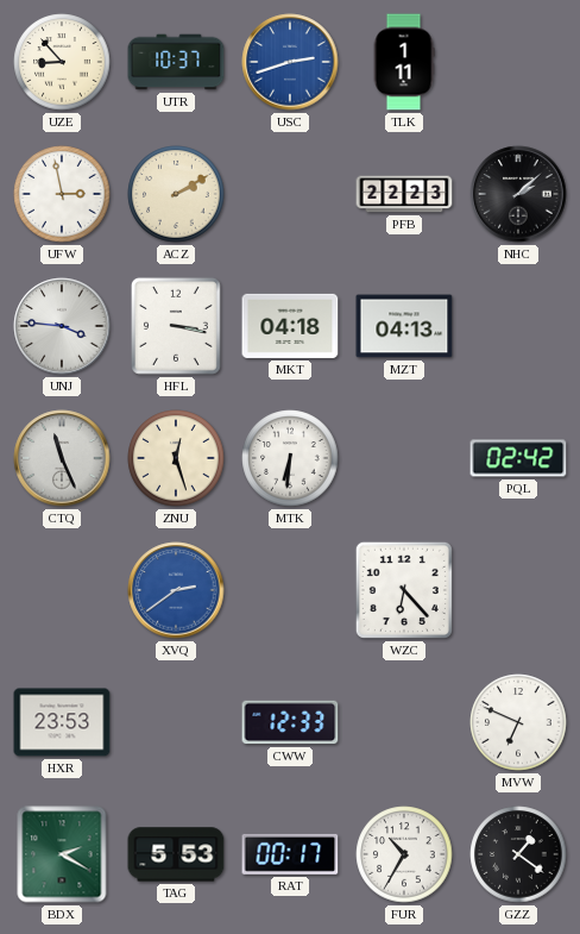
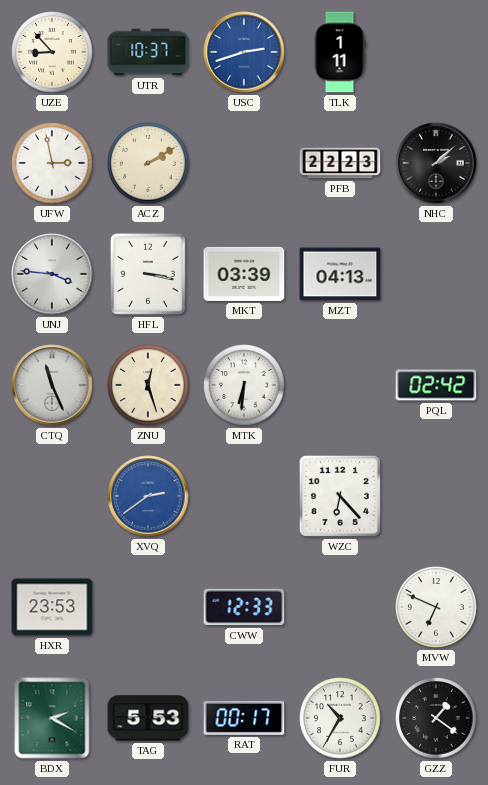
MKT: 04:18 -> 03:39
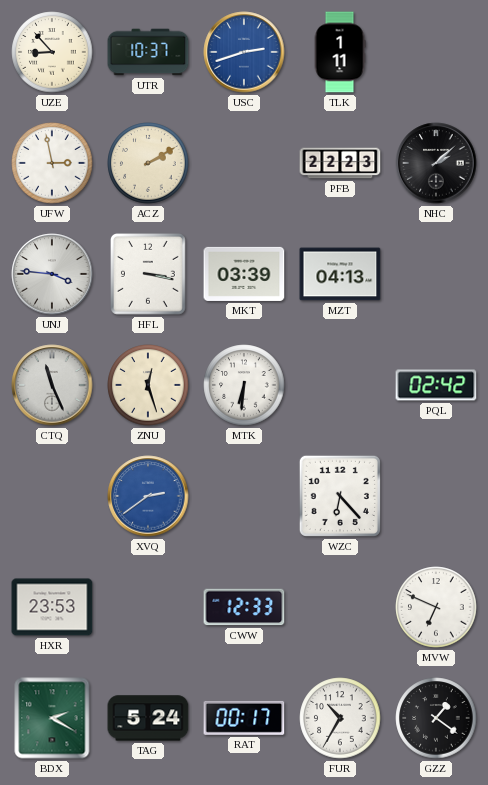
TAG: 5:53 -> 5:24
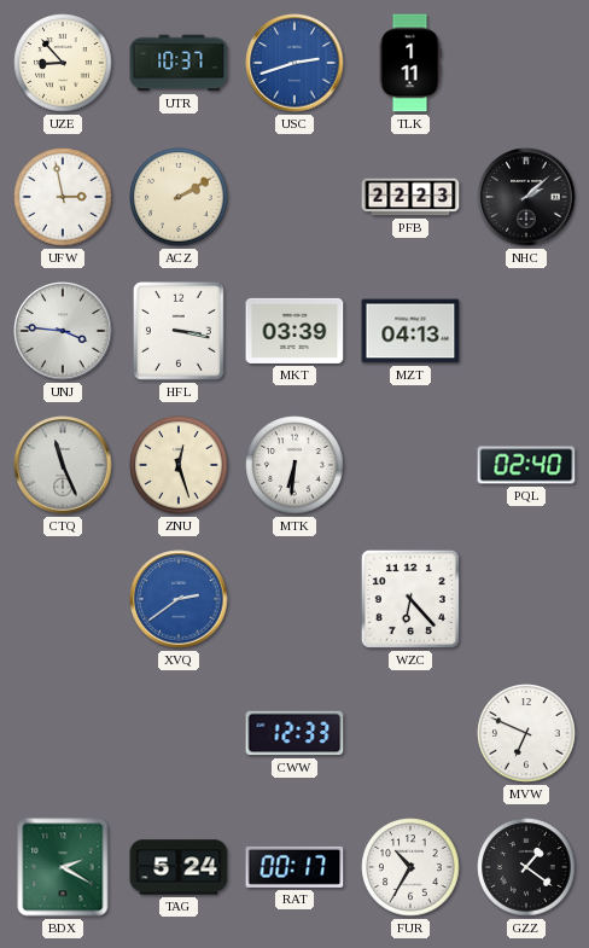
PQL: 02:42 -> 02:40
HXR: 23:53 -> none
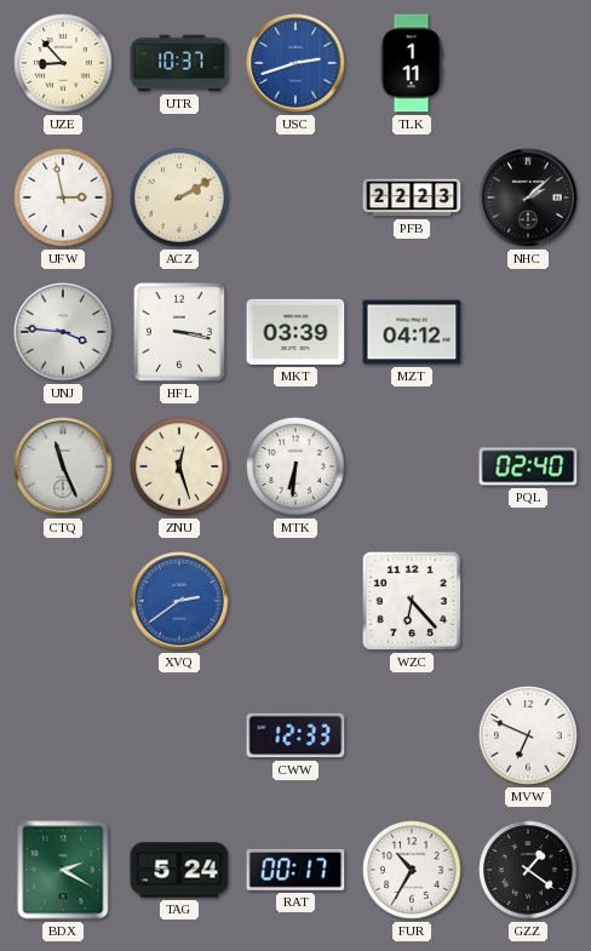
MZT: 04:13 -> 04:12
